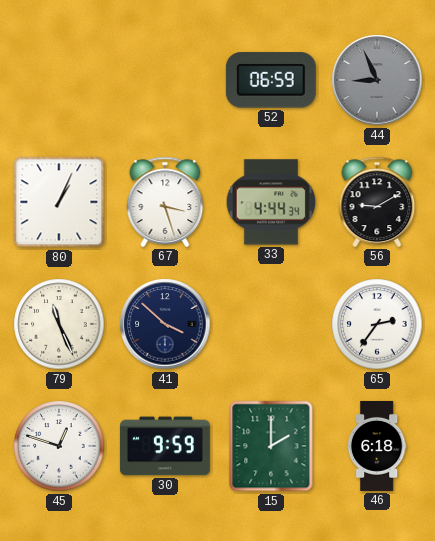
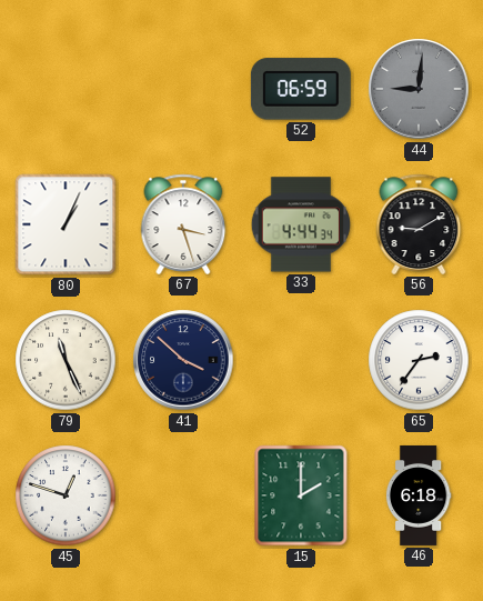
44: 8:56 -> 9:01
30: 9:59 -> none
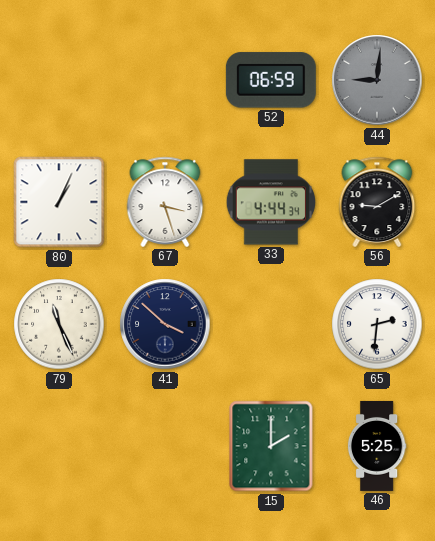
65: 2:36 -> 2:31
45: 12:48 -> none
46: 6:18 -> 5:25
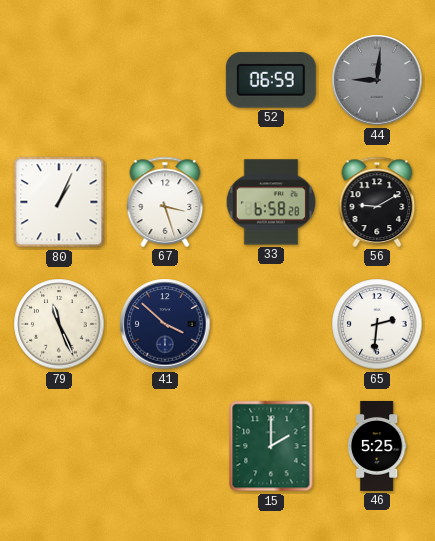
33: 4:44 -> 6:58
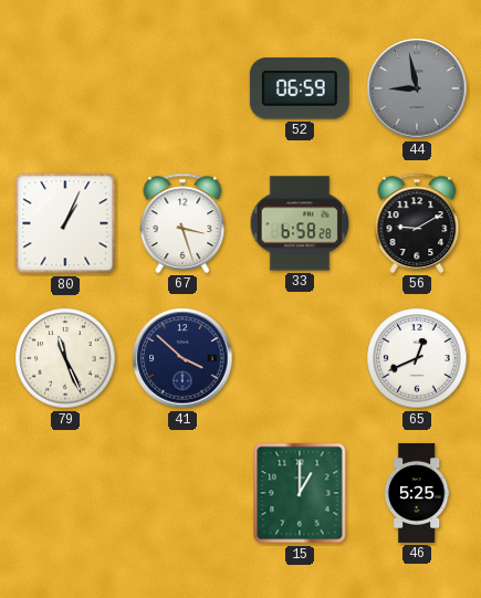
44: 9:01 -> 8:58
65: 2:31 -> 12:41
15: 2:00 -> 1:00
